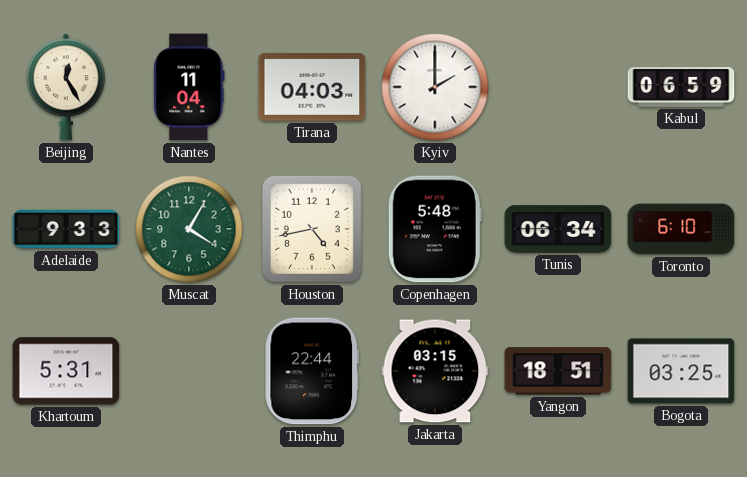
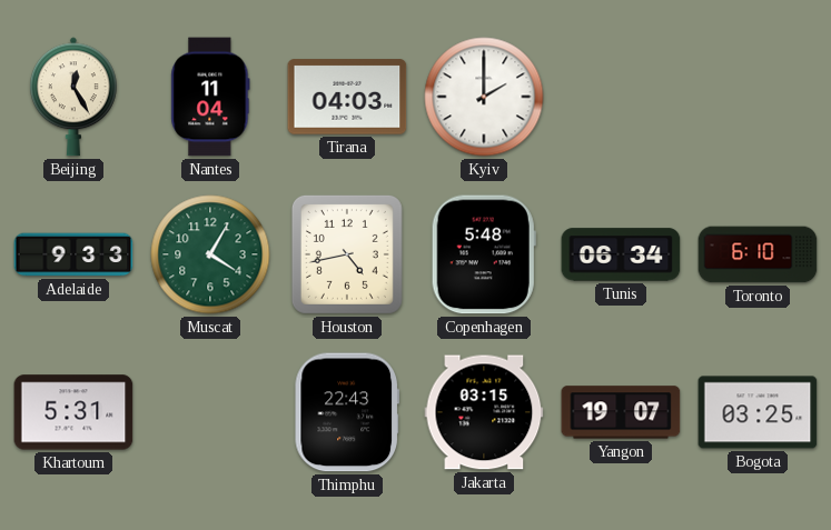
Kabul: 06:59 -> none
Thimphu: 22:44 -> 22:43
Yangon: 18:51 -> 19:07
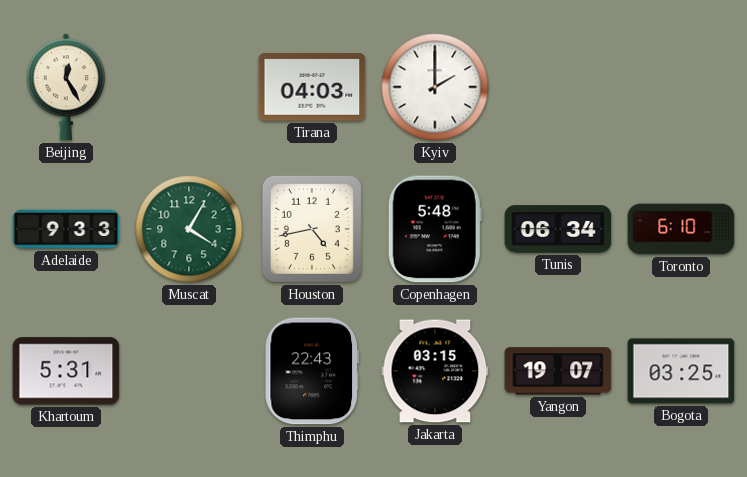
Nantes: 11:04 -> none
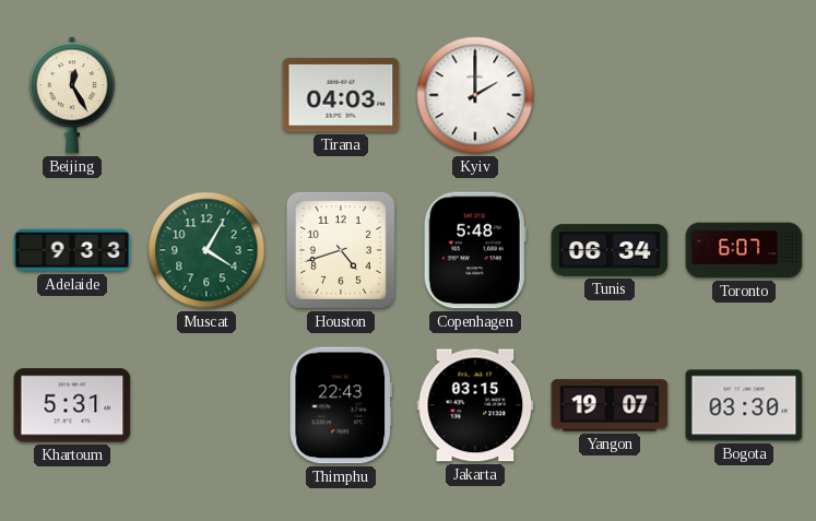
Houston: 4:43 -> 4:42
Toronto: 6:10 -> 6:07
Bogota: 03:25 -> 03:30
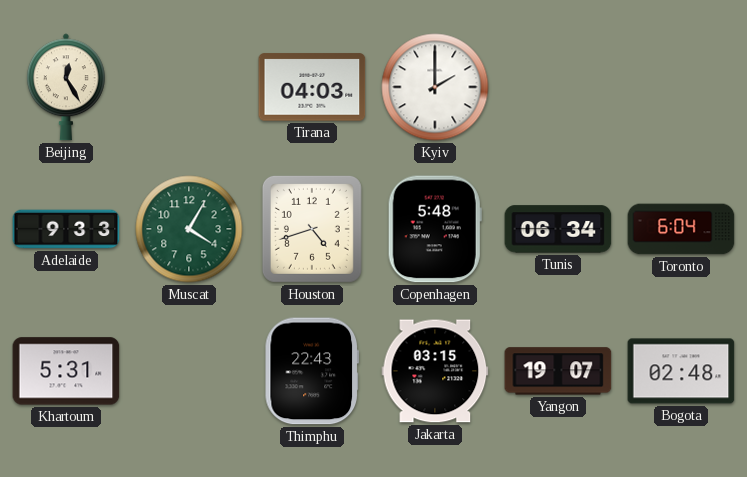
Toronto: 6:07 -> 6:04
Bogota: 03:30 -> 02:48
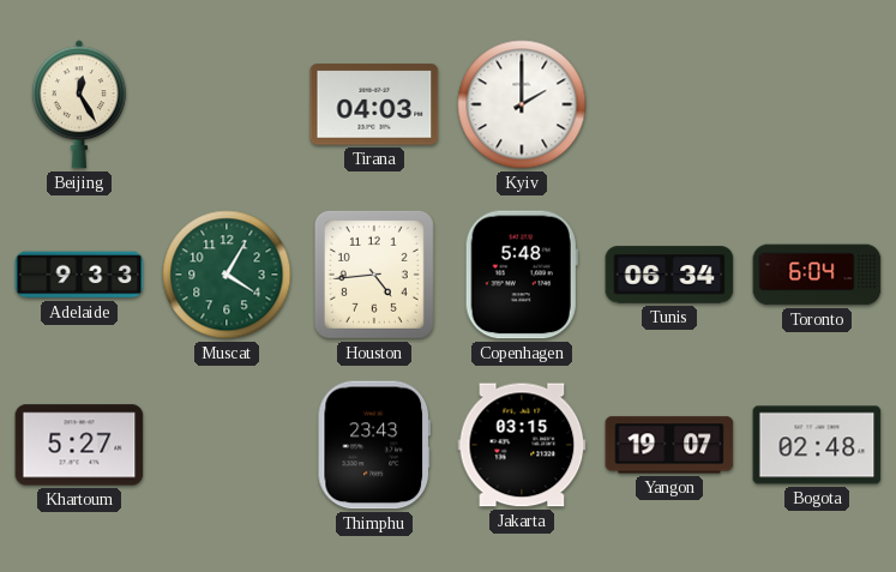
Houston: 4:42 -> 4:44
Khartoum: 5:31 -> 5:27
Thimphu: 22:43 -> 23:43
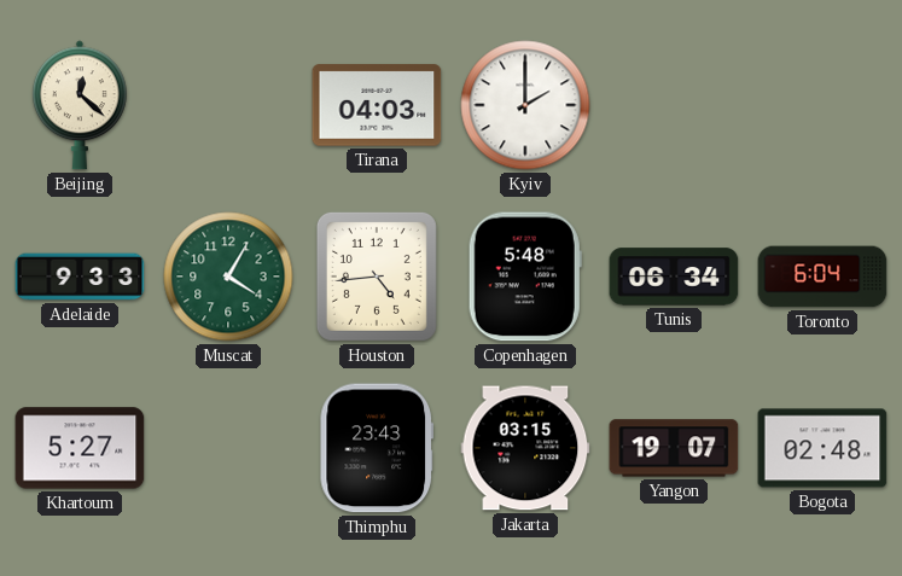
Beijing: 12:25 -> 12:22
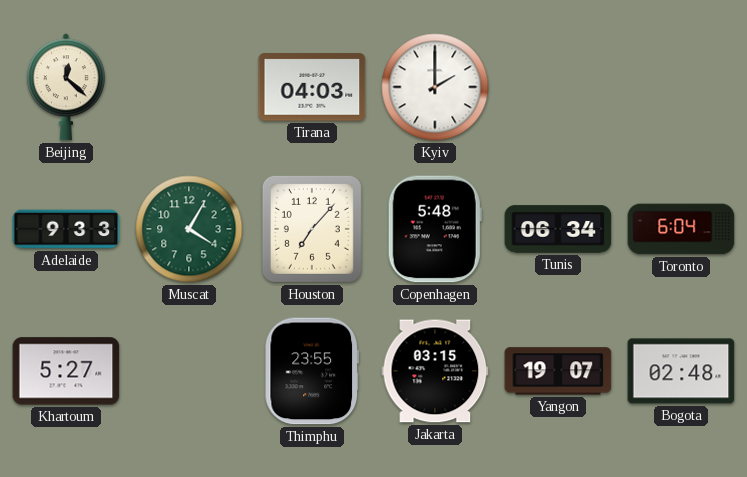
Houston: 4:44 -> 7:07
Thimphu: 23:43 -> 23:55
